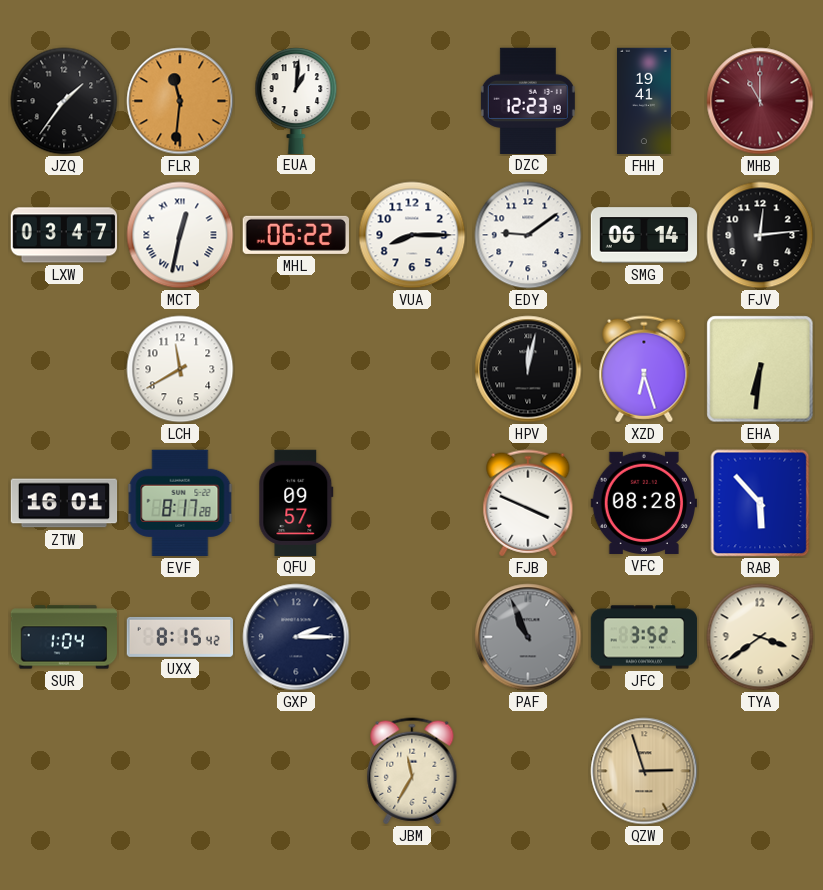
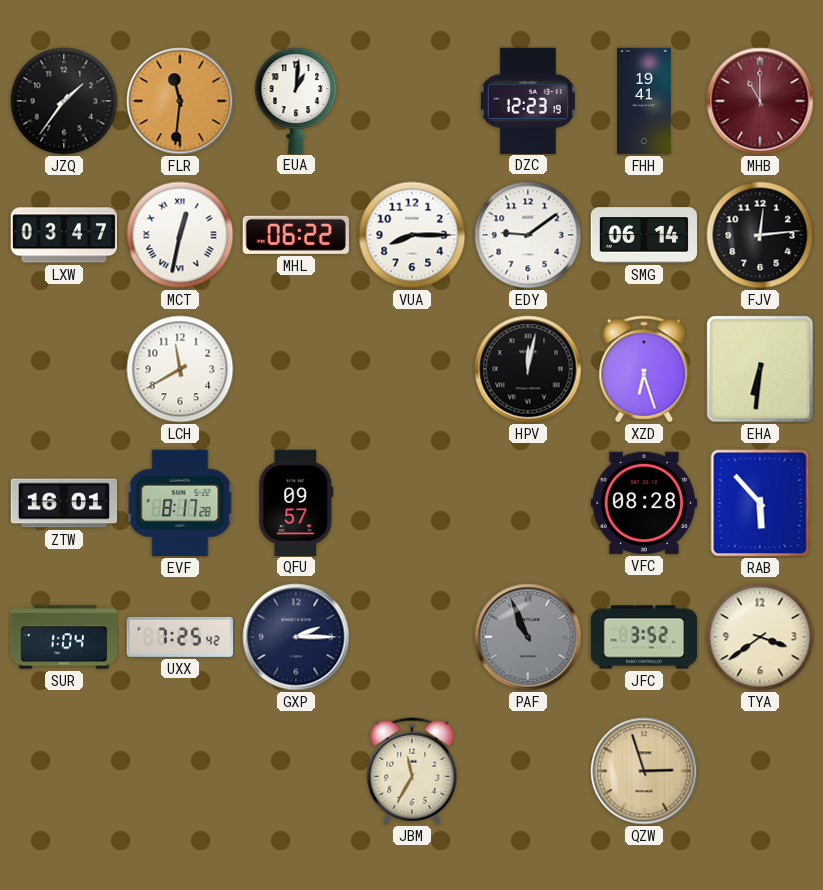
FJB: 3:49 -> none
UXX: 8:15 -> 7:25
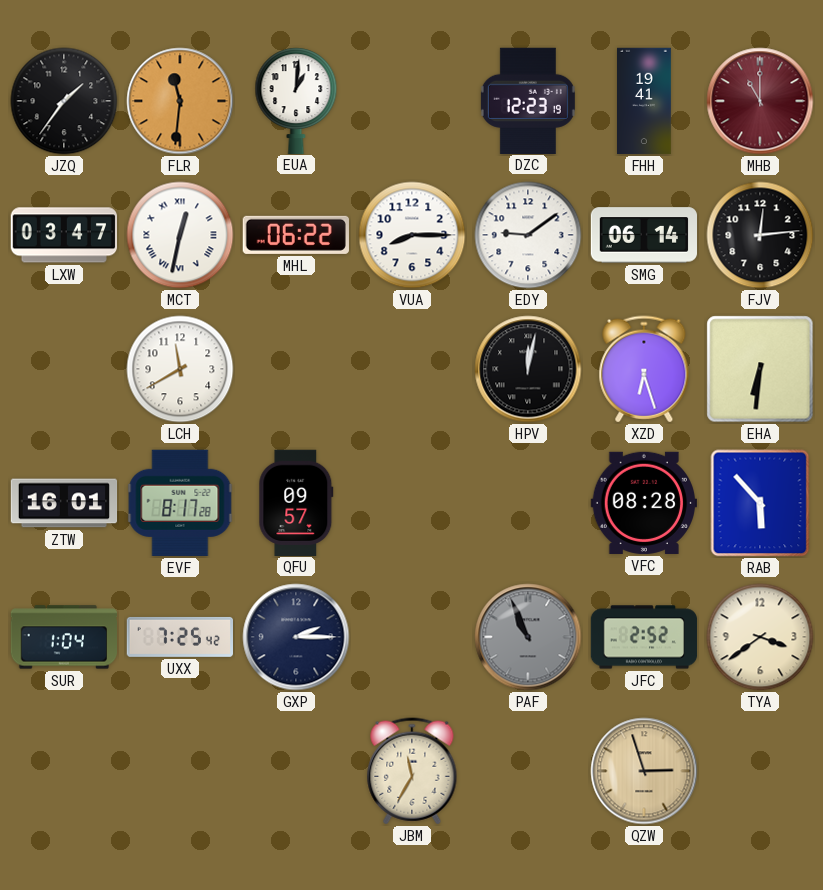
JFC: 3:52 -> 2:52
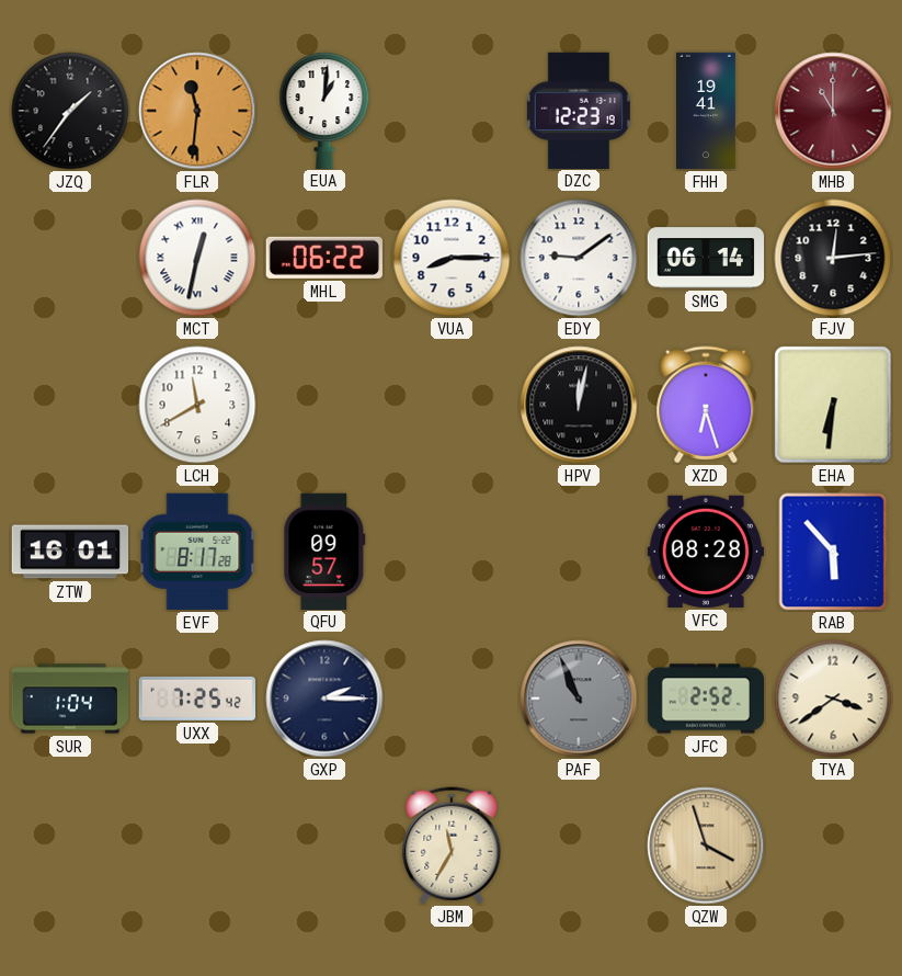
LXW: 03:47 -> none
QZW: 2:57 -> 3:57
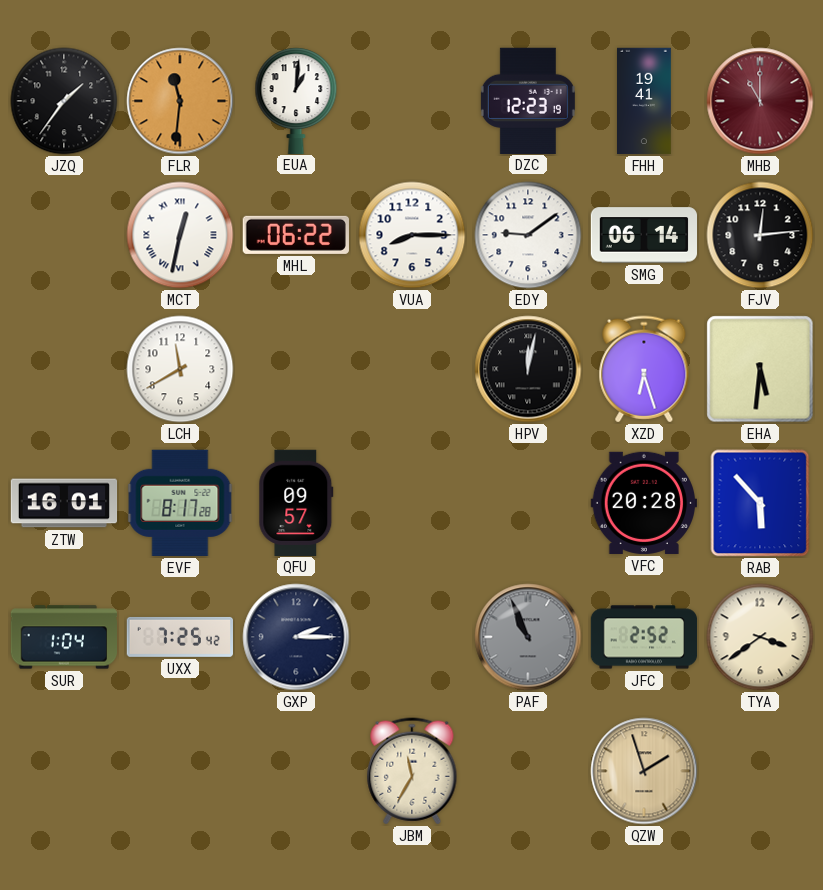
EHA: 6:31 -> 5:31
VFC: 08:28 -> 20:28
QZW: 3:57 -> 1:57
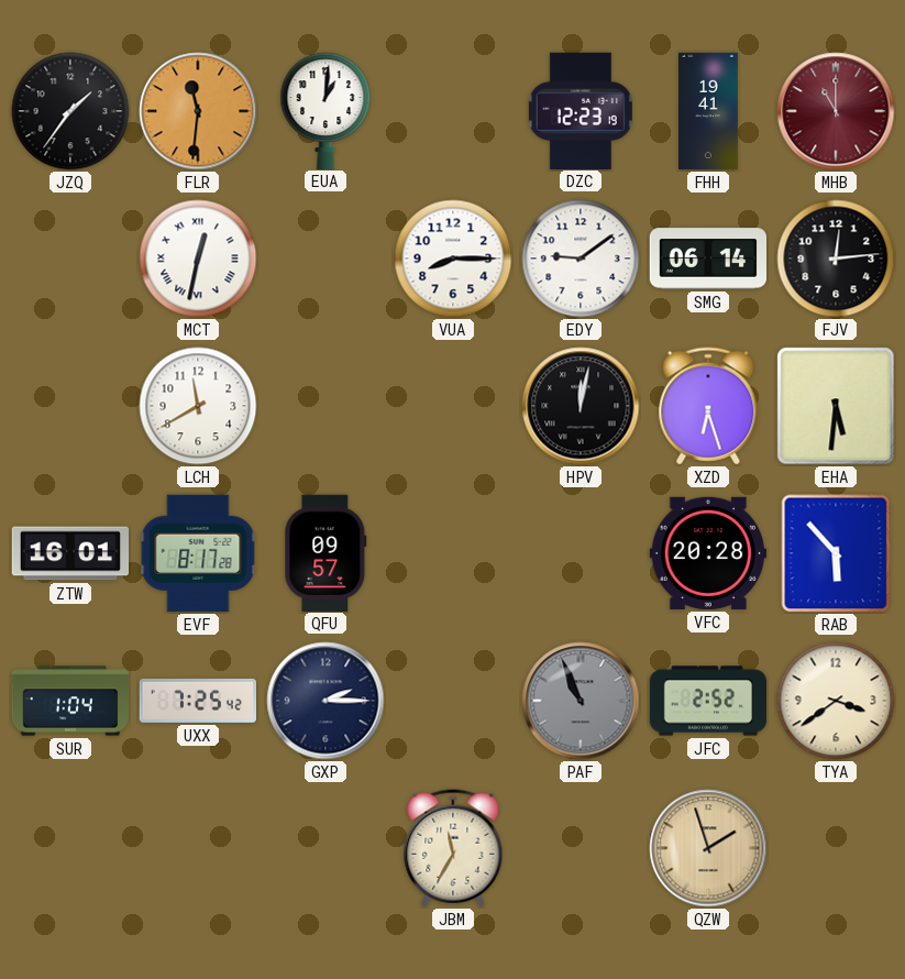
MHL: 06:22 -> none
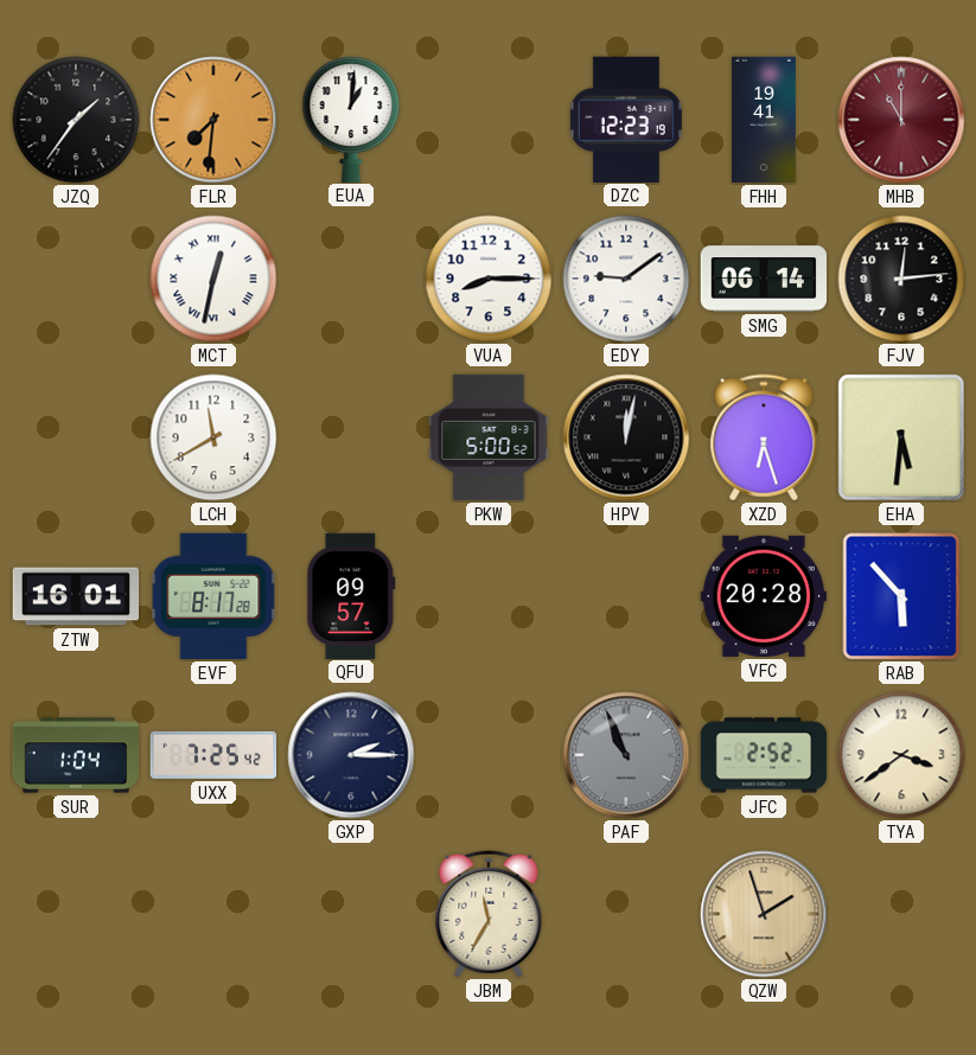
FLR: 11:31 -> 7:31
PKW: none -> 5:00
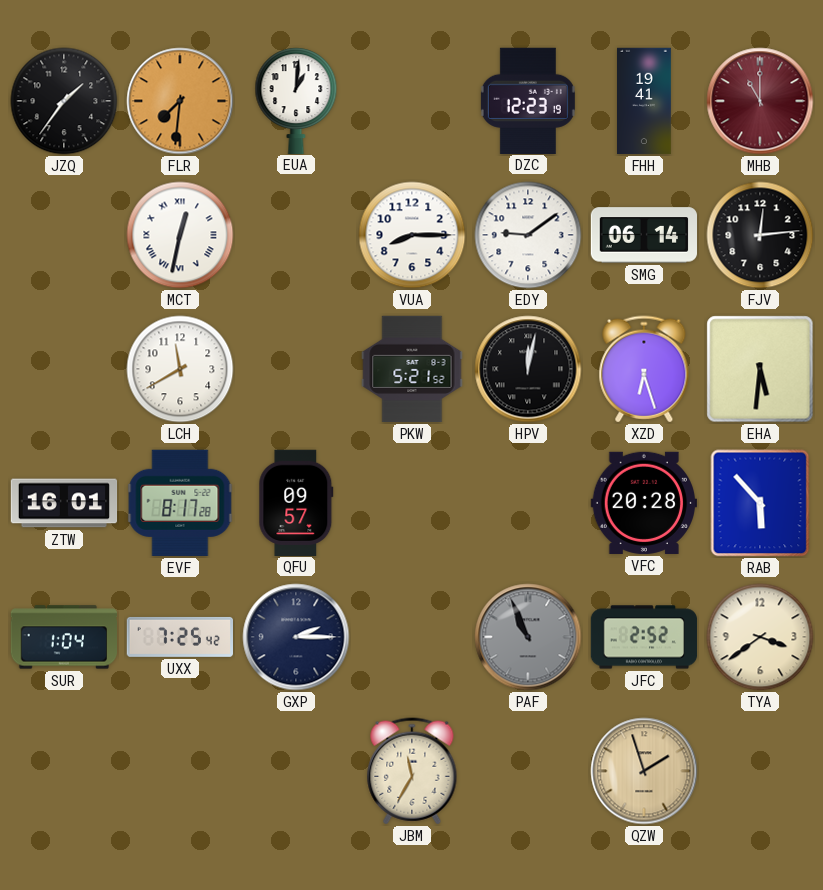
PKW: 5:00 -> 5:21
